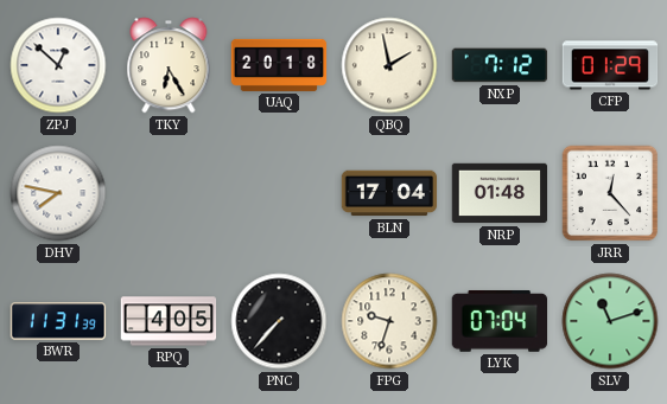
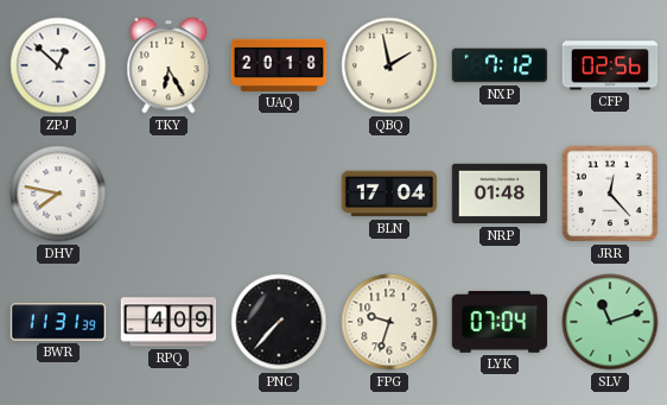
CFP: 01:29 -> 02:56
RPQ: 4:05 -> 4:09
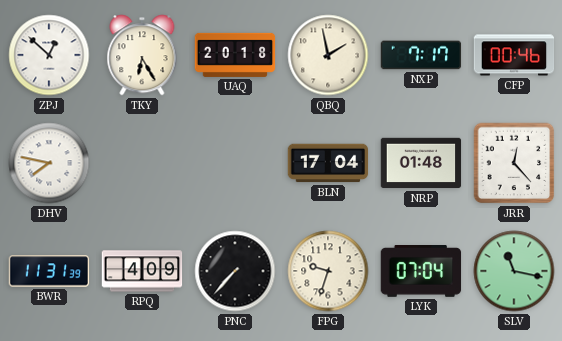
NXP: 7:12 -> 7:17
CFP: 02:56 -> 00:46
SLV: 11:12 -> 11:17
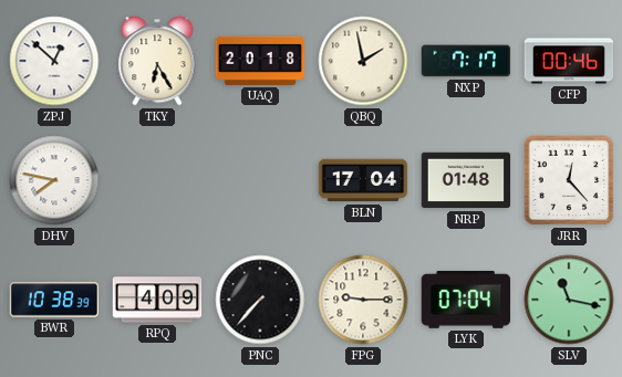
BWR: 11:31 -> 10:38
FPG: 9:33 -> 9:15
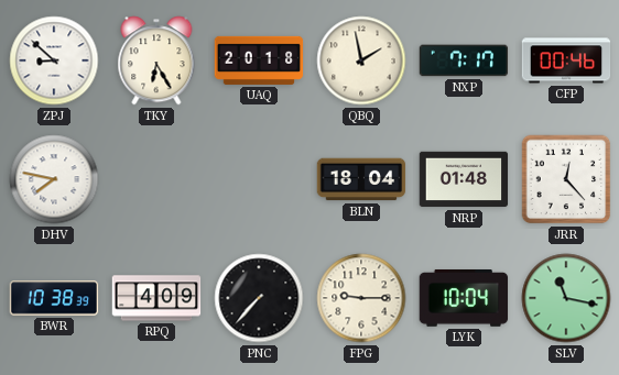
ZPJ: 12:52 -> 8:52
BLN: 17:04 -> 18:04
LYK: 07:04 -> 10:04
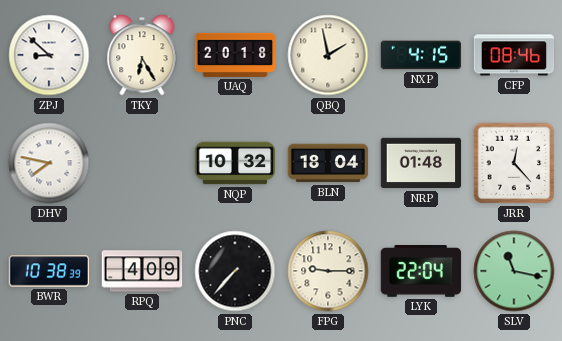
NXP: 7:17 -> 4:15
CFP: 00:46 -> 08:46
NQP: none -> 10:32
LYK: 10:04 -> 22:04
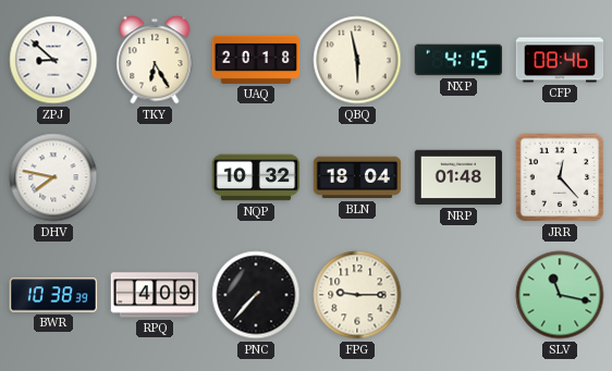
QBQ: 1:58 -> 5:58
LYK: 22:04 -> none
